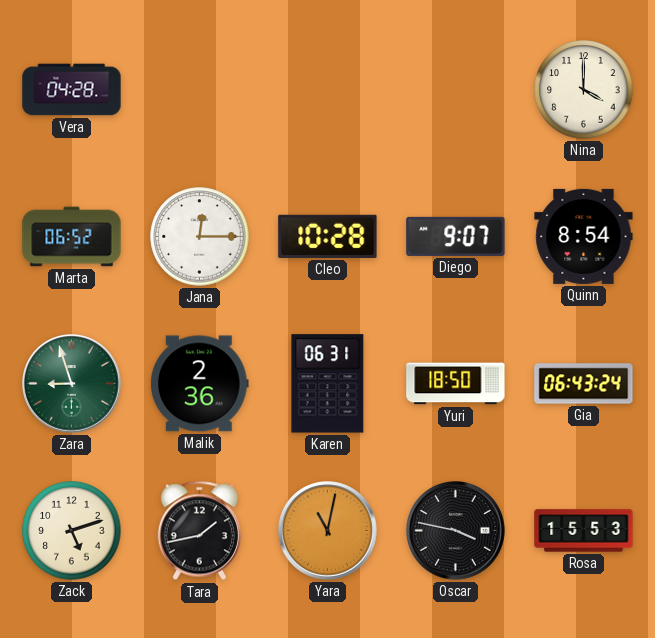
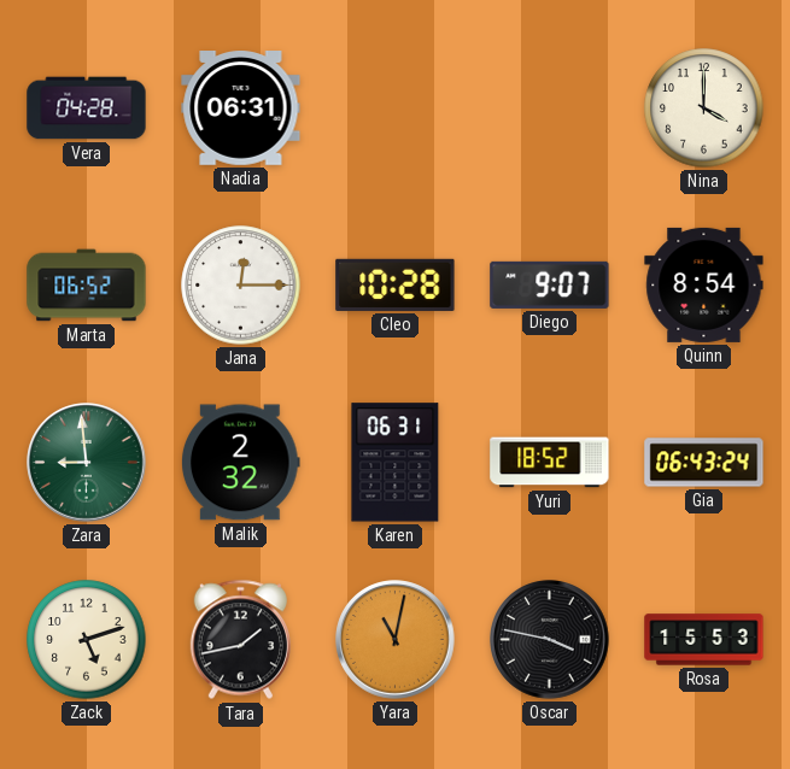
Nadia: none -> 06:31
Zara: 8:57 -> 8:59
Malik: 2:36 -> 2:32
Yuri: 18:50 -> 18:52
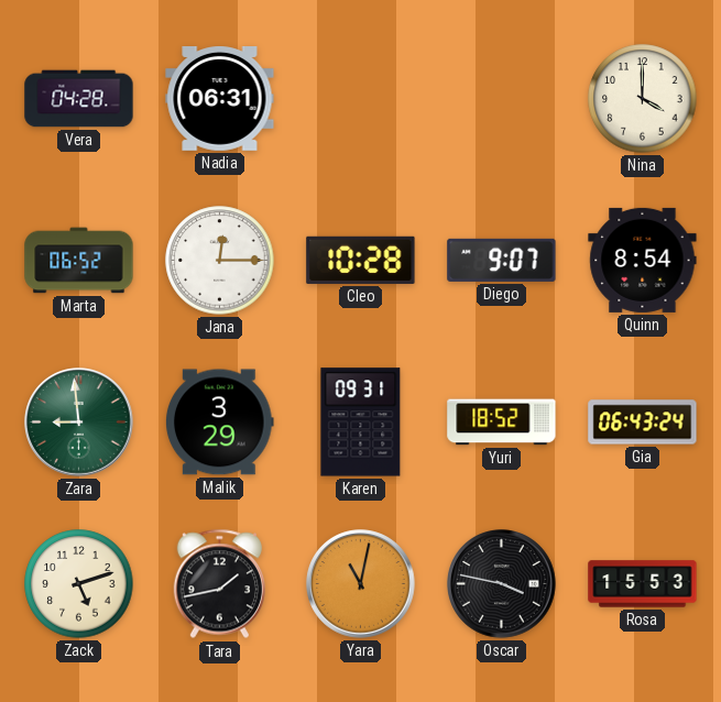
Malik: 2:32 -> 3:29
Karen: 06:31 -> 09:31
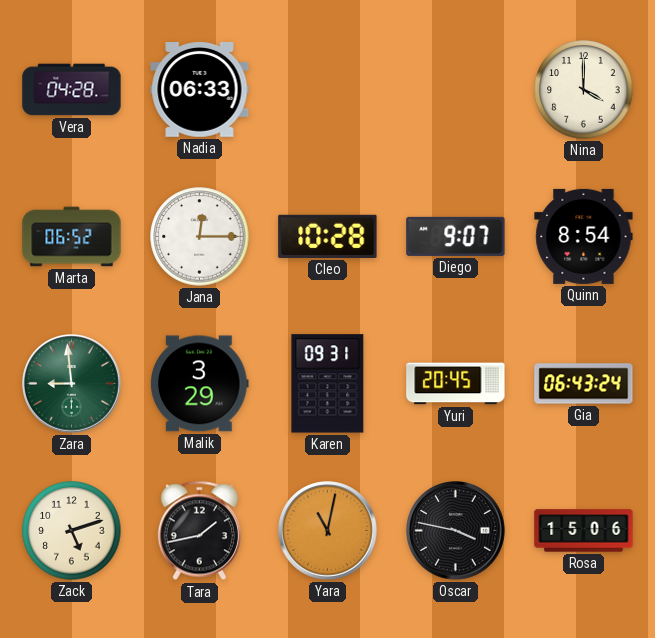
Nadia: 06:31 -> 06:33
Yuri: 18:52 -> 20:45
Rosa: 15:53 -> 15:06
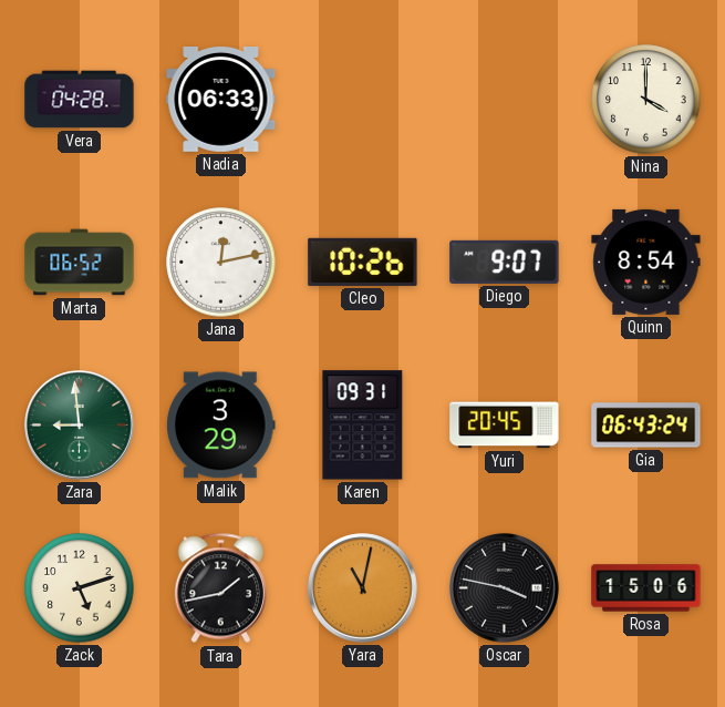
Jana: 12:15 -> 12:13
Cleo: 10:28 -> 10:26
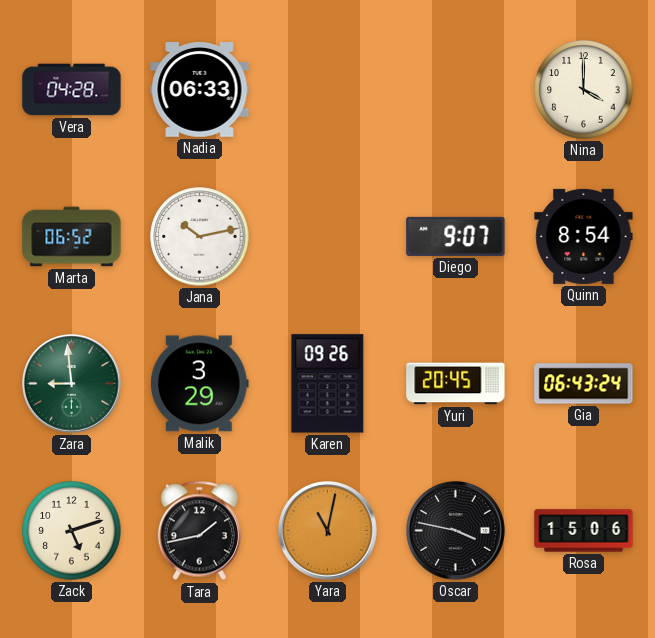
Jana: 12:13 -> 10:13
Cleo: 10:26 -> none
Karen: 09:31 -> 09:26
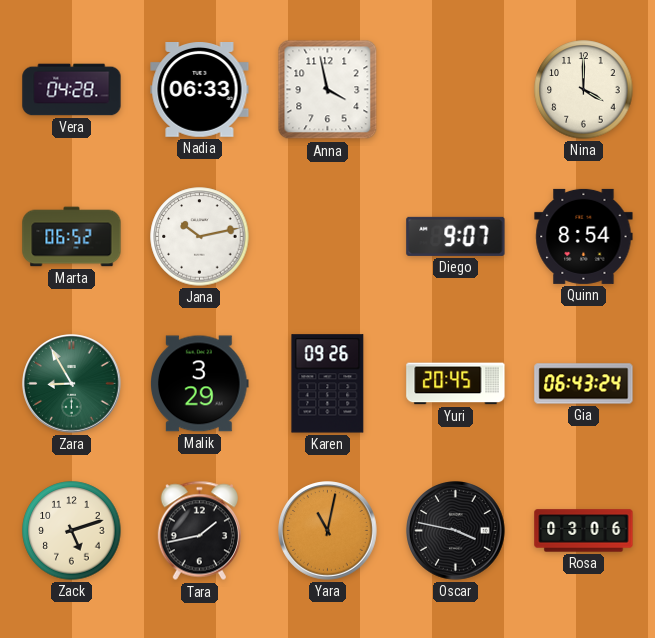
Anna: none -> 3:58
Zara: 8:59 -> 8:55
Rosa: 15:06 -> 03:06
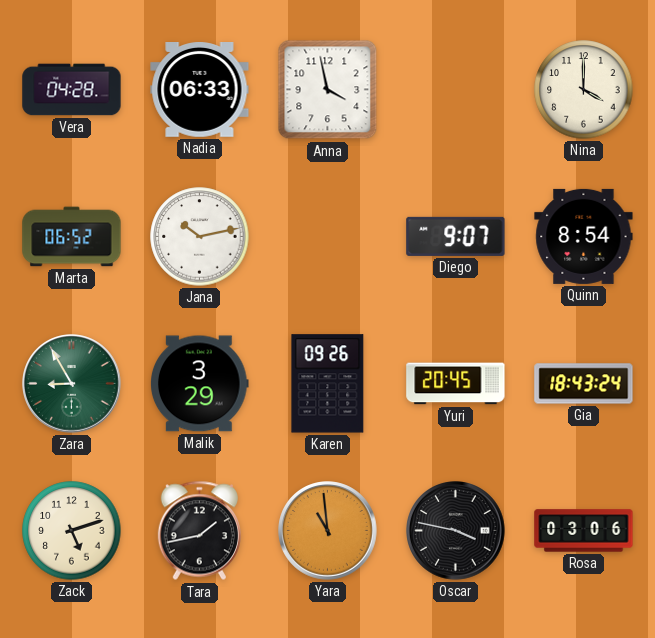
Gia: 06:43 -> 18:43
Yara: 11:02 -> 10:59
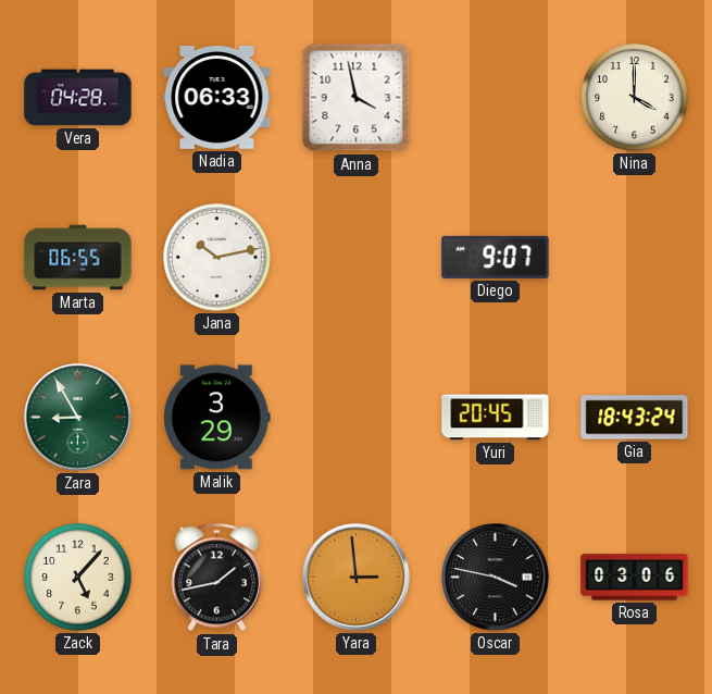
Marta: 06:52 -> 06:55
Quinn: 8:54 -> none
Karen: 09:26 -> none
Zack: 5:12 -> 5:07
Yara: 10:59 -> 2:59
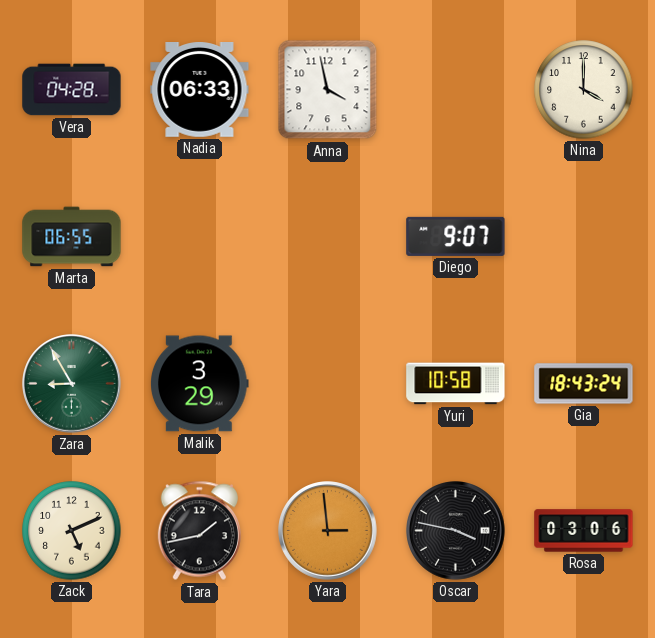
Jana: 10:13 -> none
Yuri: 20:45 -> 10:58
Zack: 5:07 -> 5:11
